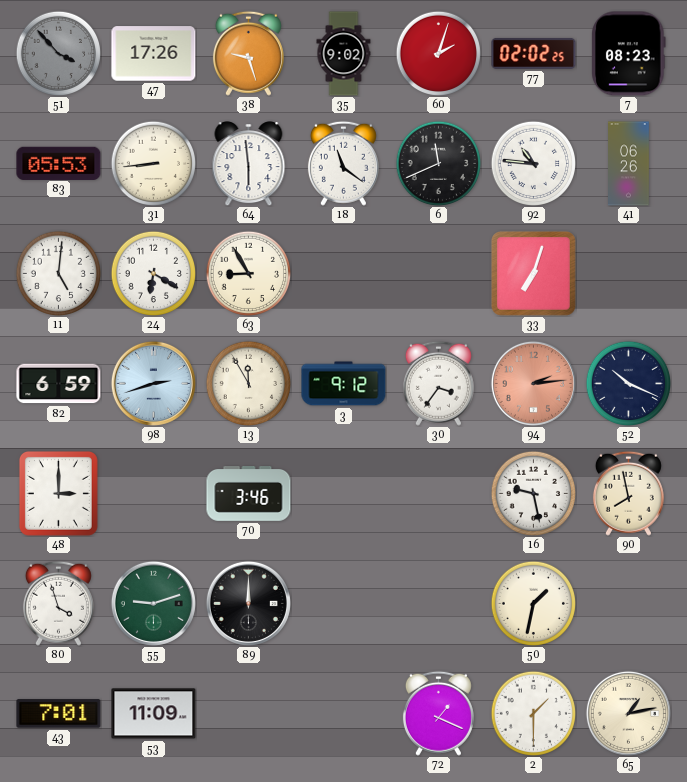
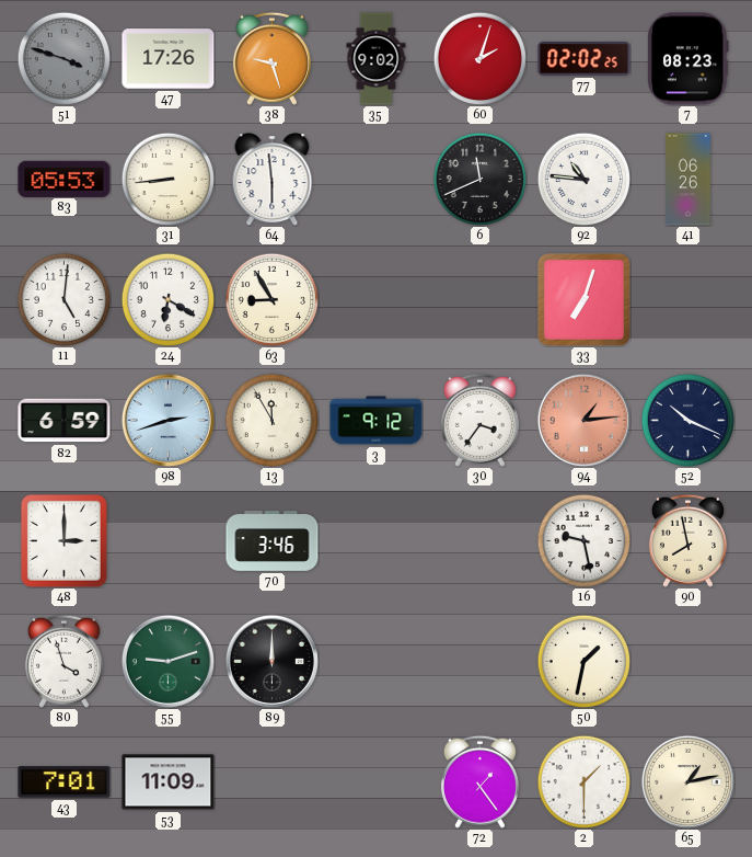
51: 3:53 -> 3:48
18: 11:21 -> none
94: 2:14 -> 1:14
72: 1:19 -> 1:24
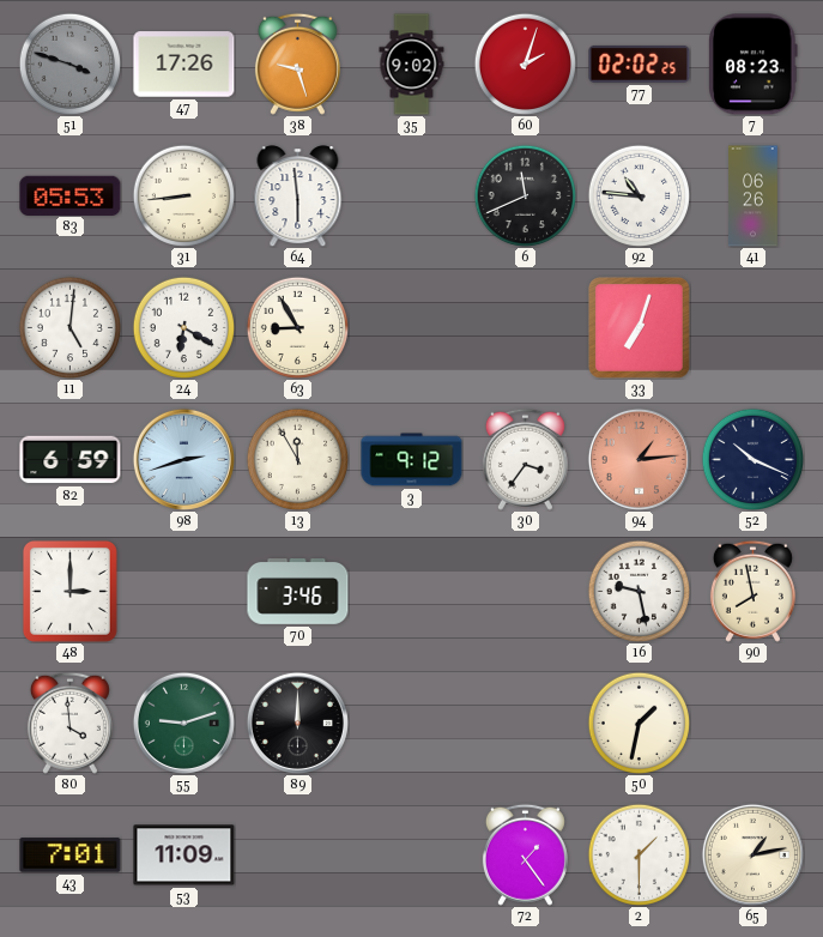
80: 3:57 -> 3:59
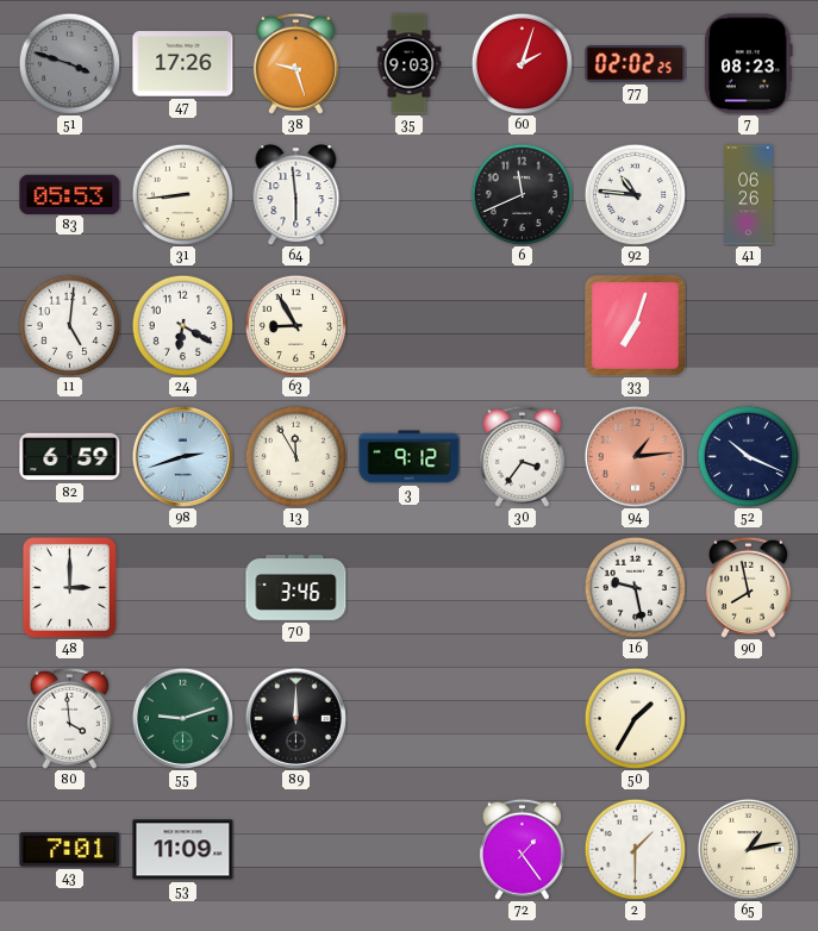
35: 9:02 -> 9:03
50: 1:32 -> 1:35
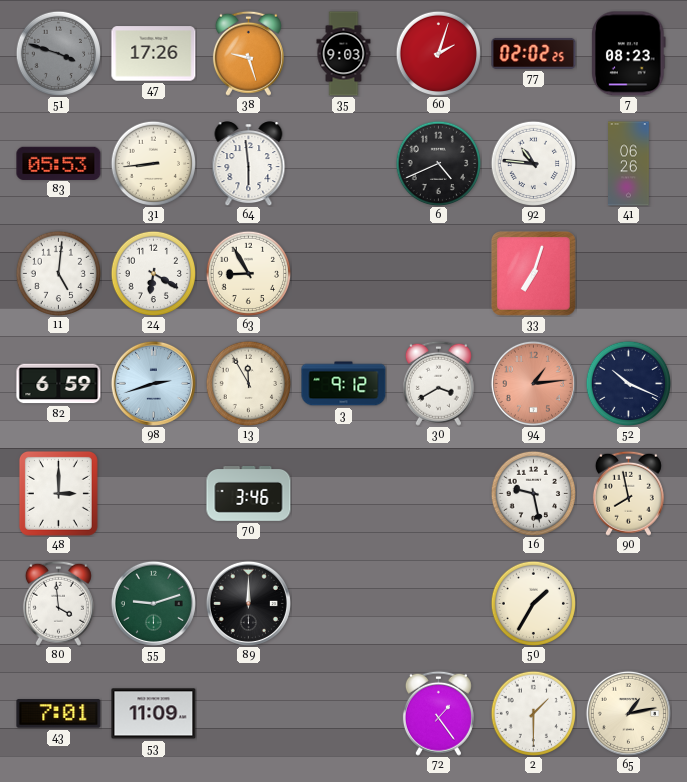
6: 11:41 -> 4:41
30: 3:36 -> 3:40
